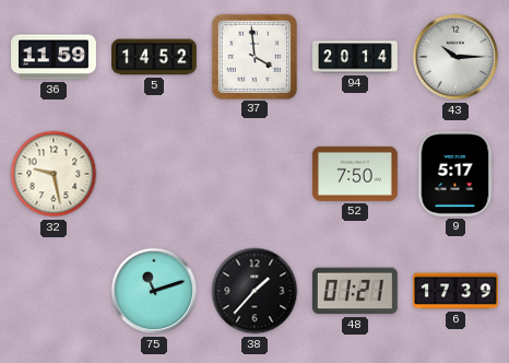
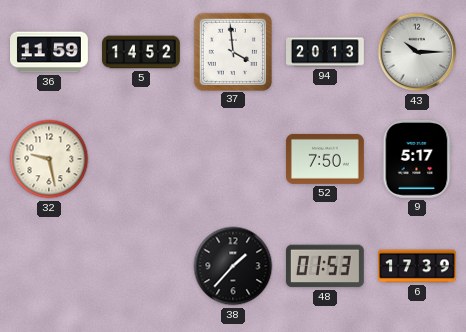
94: 20:14 -> 20:13
75: 11:12 -> none
48: 01:21 -> 01:53
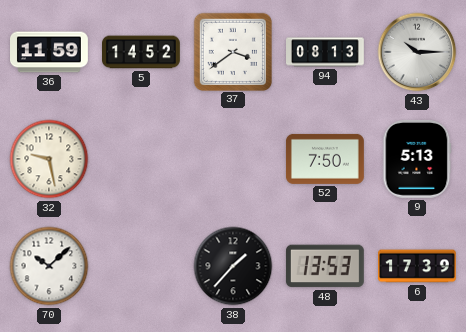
37: 3:59 -> 3:39
94: 20:13 -> 08:13
9: 5:17 -> 5:13
70: none -> 10:08
48: 01:53 -> 13:53
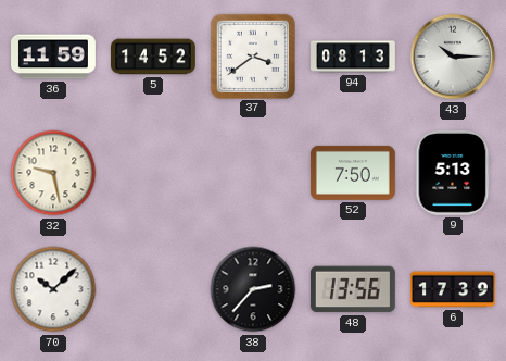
38: 1:37 -> 2:37
48: 13:53 -> 13:56
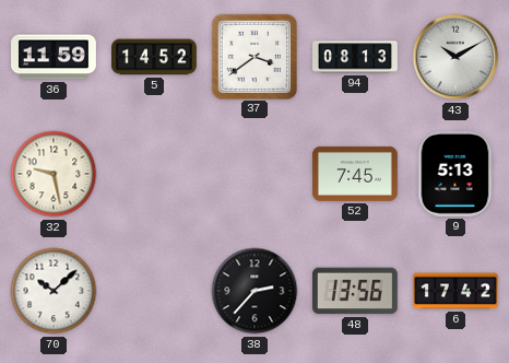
43: 10:15 -> 10:10
52: 7:50 -> 7:45
6: 17:39 -> 17:42
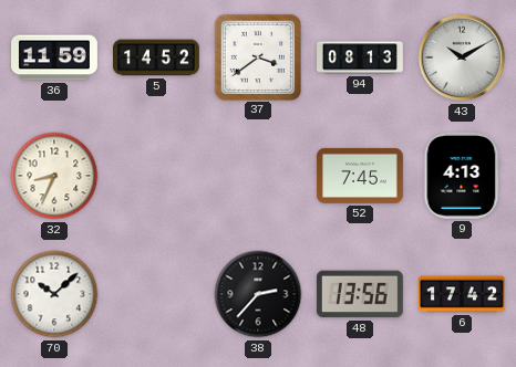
32: 9:28 -> 8:34
9: 5:13 -> 4:13
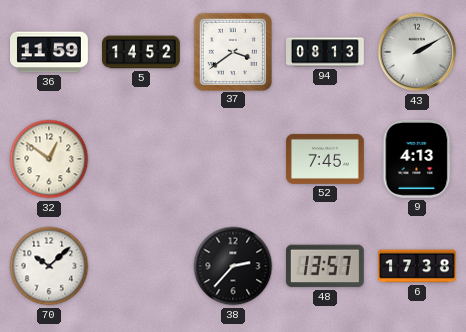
43: 10:10 -> 2:10
32: 8:34 -> 12:51
48: 13:56 -> 13:57
6: 17:42 -> 17:38
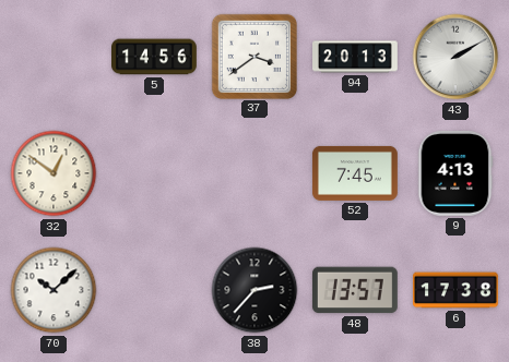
36: 11:59 -> none
5: 14:52 -> 14:56
94: 08:13 -> 20:13
